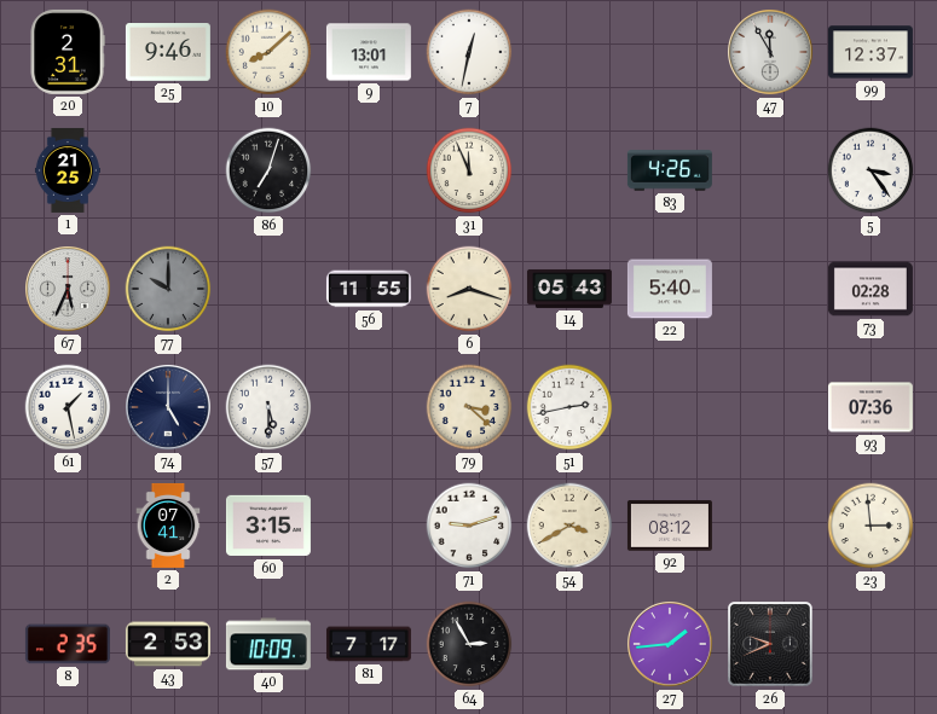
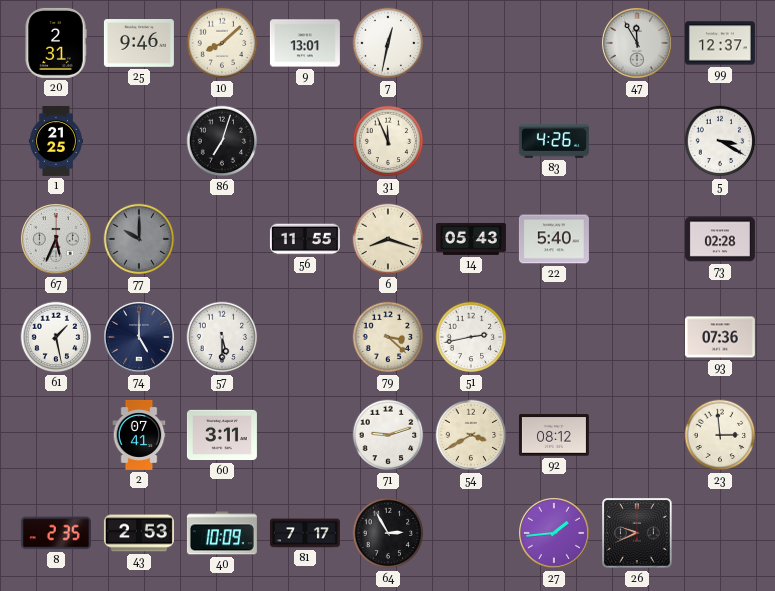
5: 3:24 -> 3:20
60: 3:15 -> 3:11
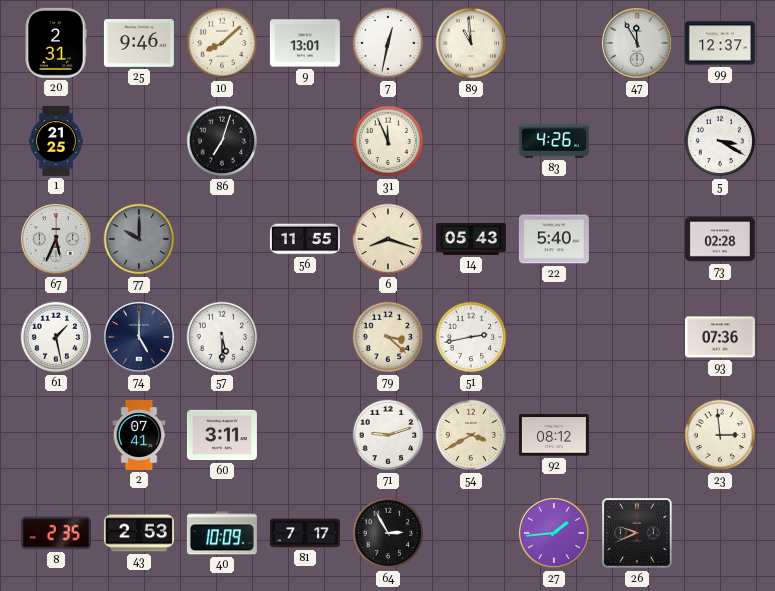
89: none -> 10:59
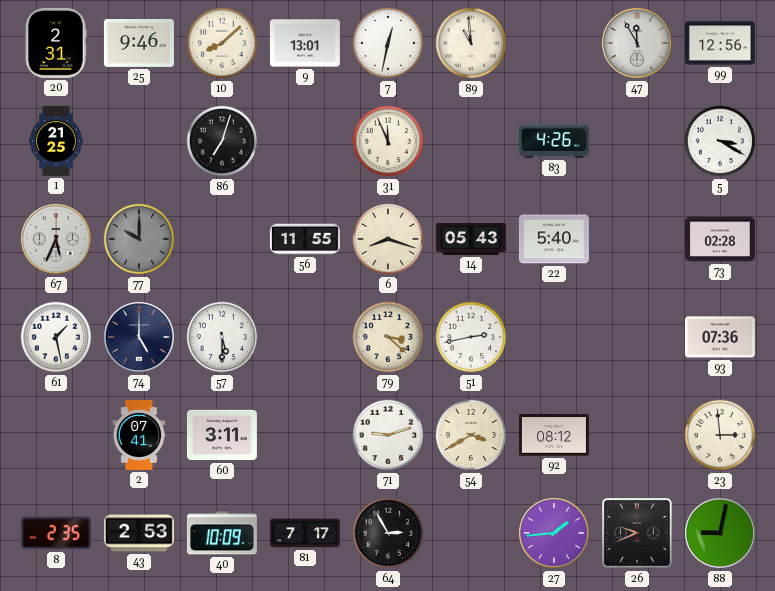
99: 12:37 -> 12:56
88: none -> 9:02
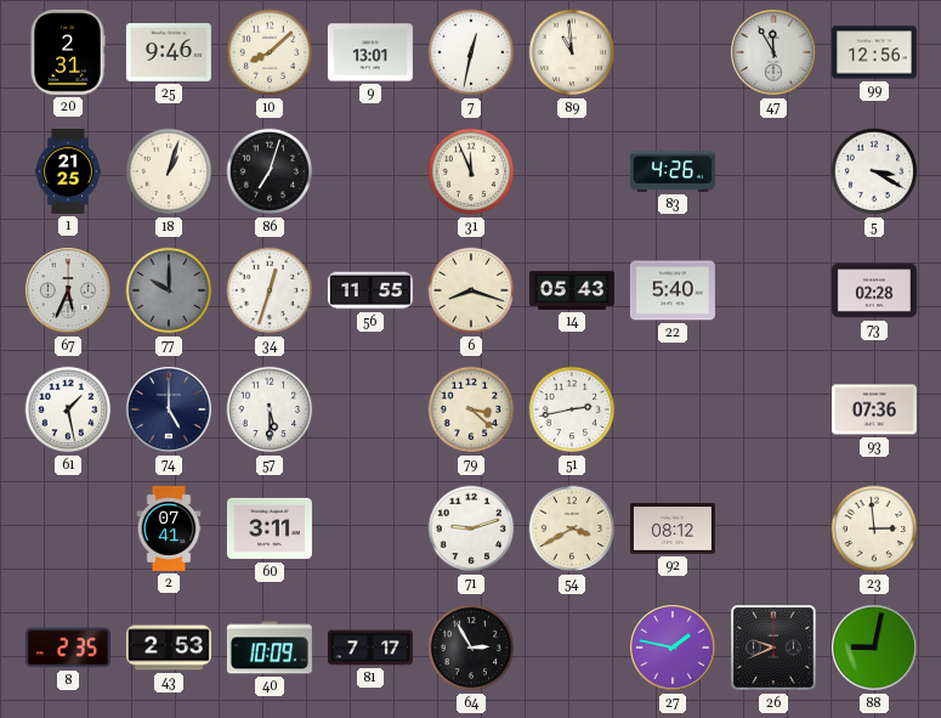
18: none -> 1:03
34: none -> 12:33
27: 1:44 -> 1:47
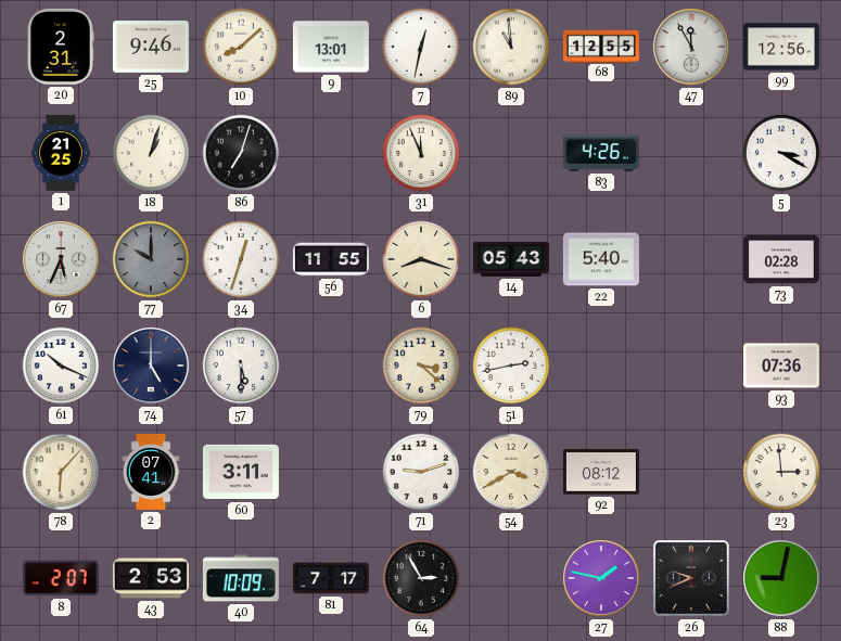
68: none -> 12:55
61: 1:28 -> 10:19
78: none -> 6:07
8: 2:35 -> 2:07
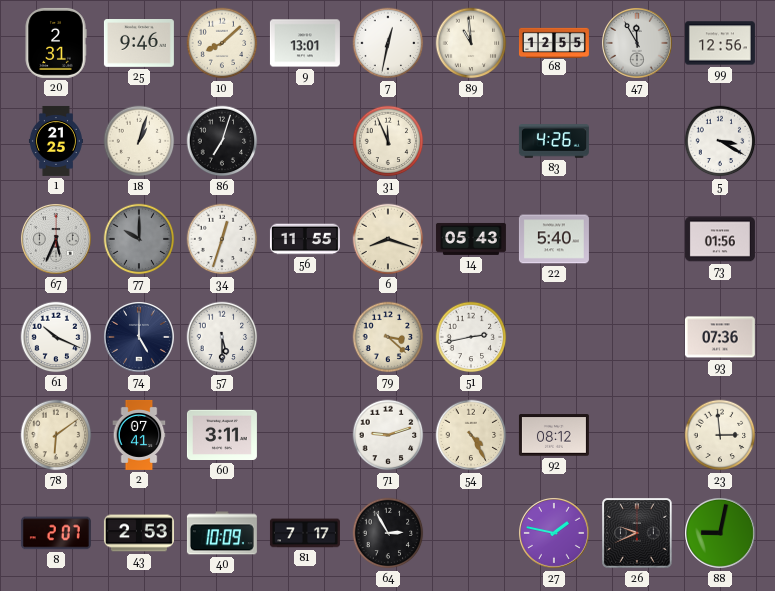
73: 02:28 -> 01:56
78: 6:07 -> 6:09
54: 3:40 -> 4:25
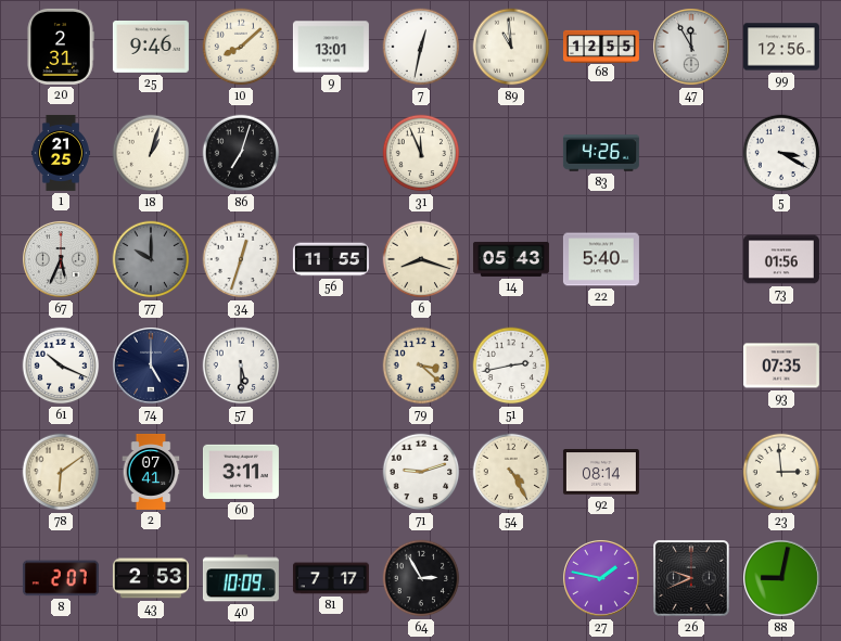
93: 07:36 -> 07:35
92: 08:12 -> 08:14
